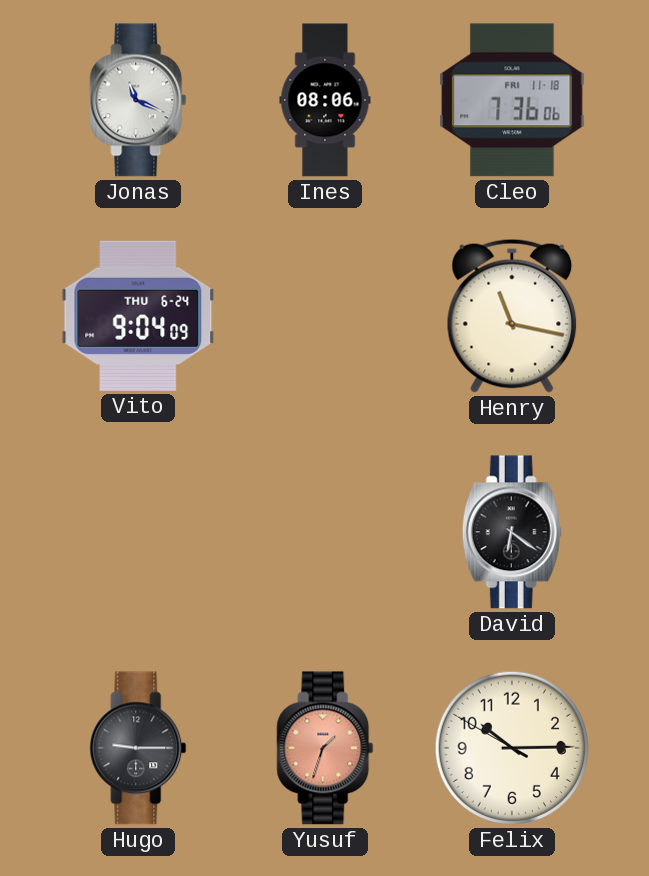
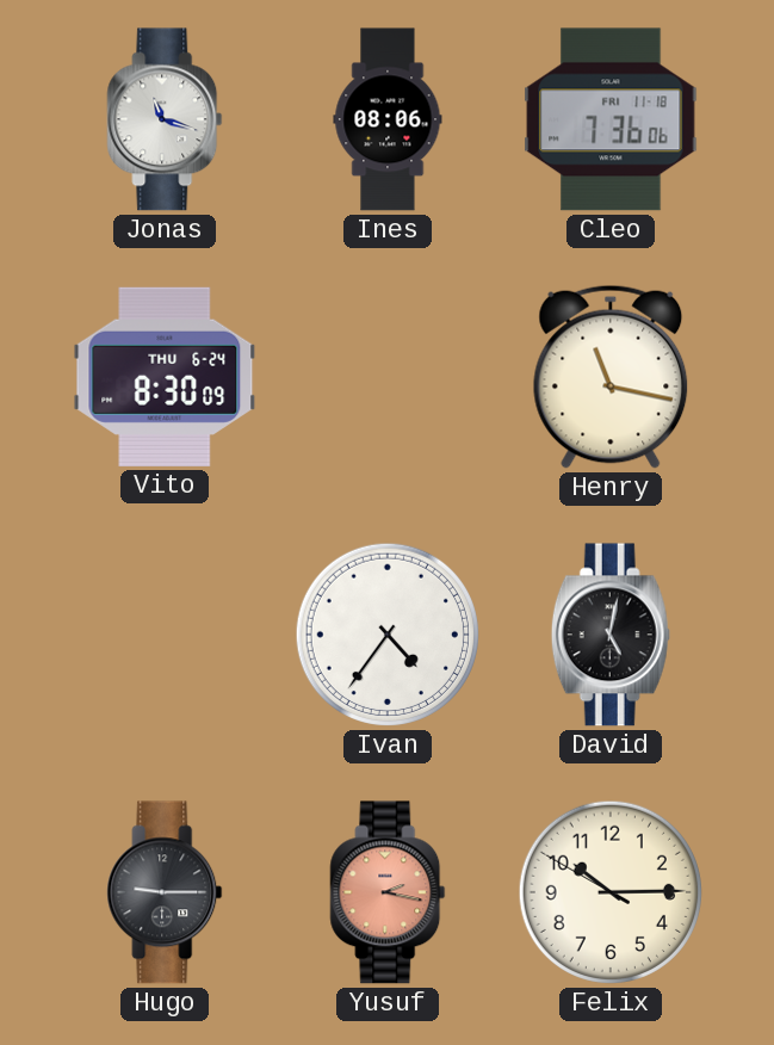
Jonas: 11:19 -> 11:18
Vito: 9:04 -> 8:30
Ivan: none -> 4:36
David: 6:21 -> 5:02
Yusuf: 1:33 -> 2:17
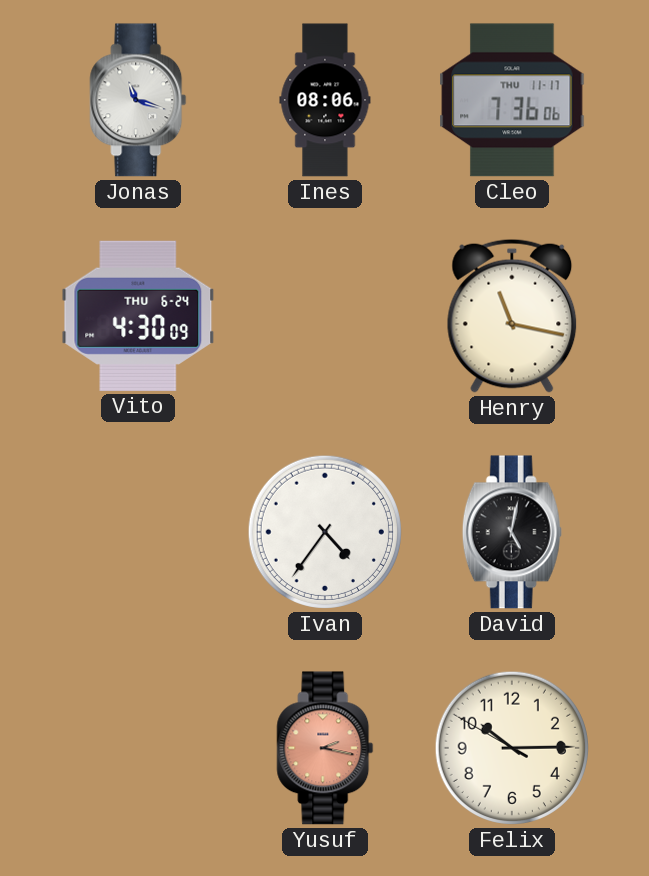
Cleo date: FRI 11-18 -> THU 11-17
Vito: 8:30 -> 4:30
Hugo: 9:15 -> none
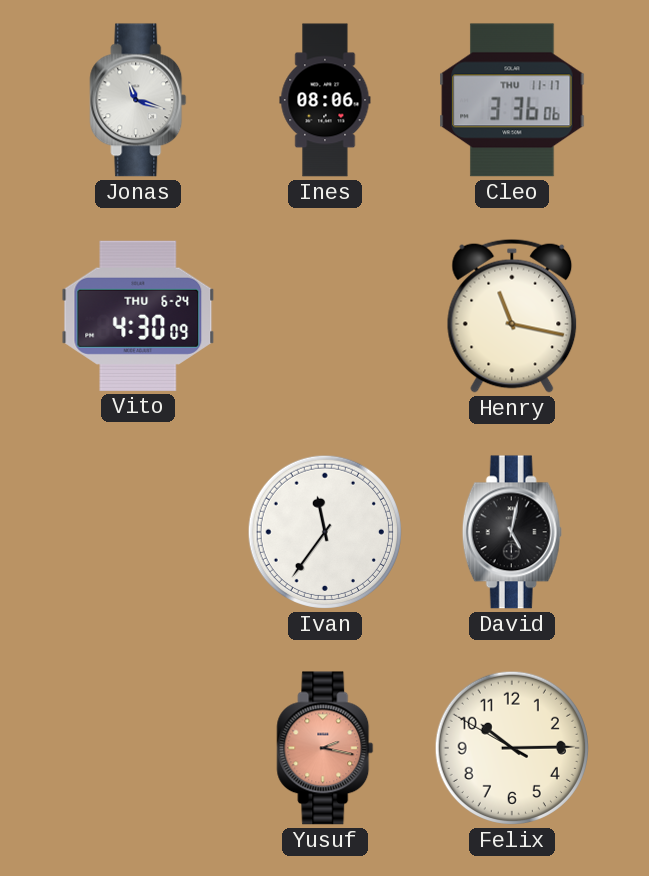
Cleo: 7:36 -> 3:36
Ivan: 4:36 -> 11:36
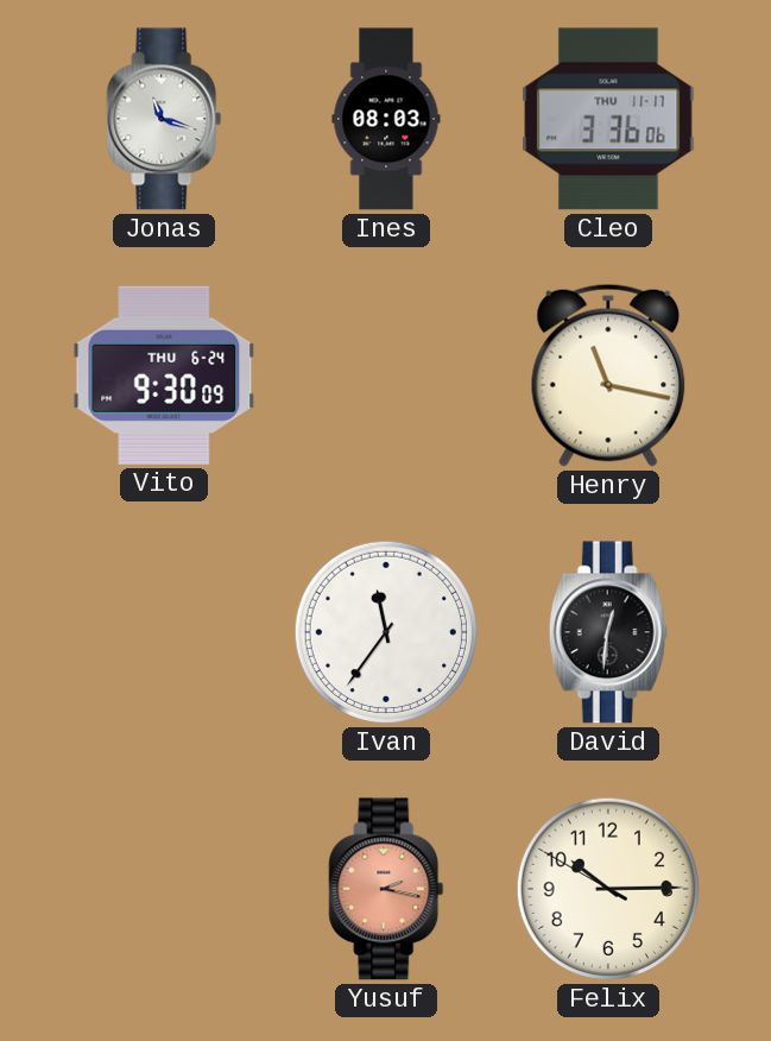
Ines: 08:06 -> 08:03
Vito: 4:30 -> 9:30
David: 5:02 -> 12:31
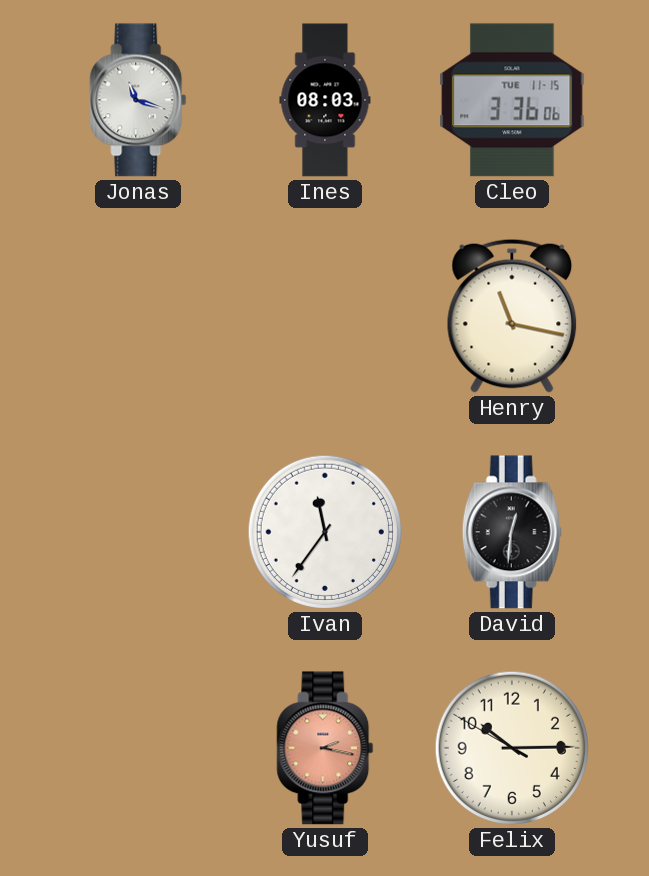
Cleo date: THU 11-17 -> TUE 11-15
Vito: 9:30 -> none
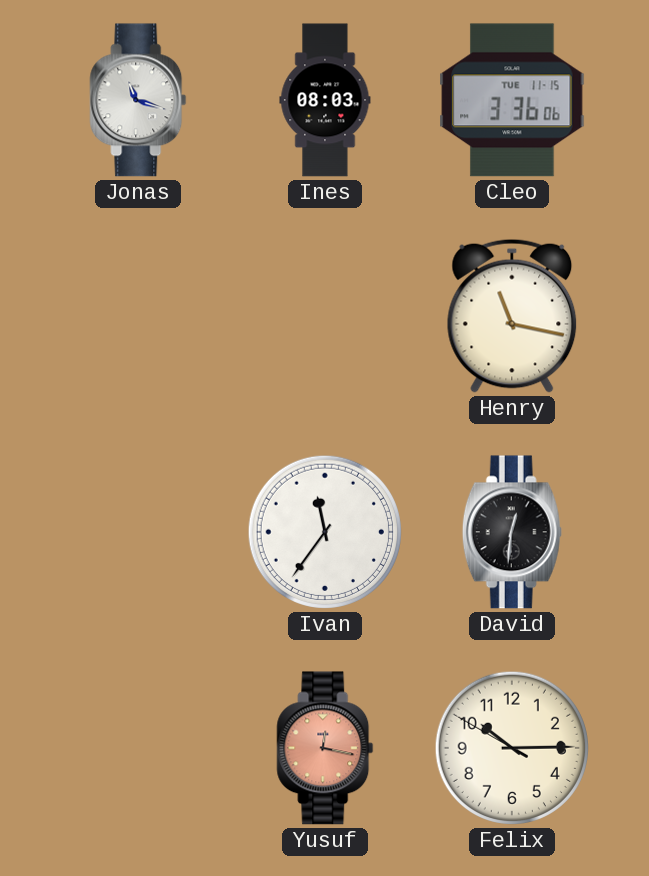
Yusuf: 2:17 -> 12:17
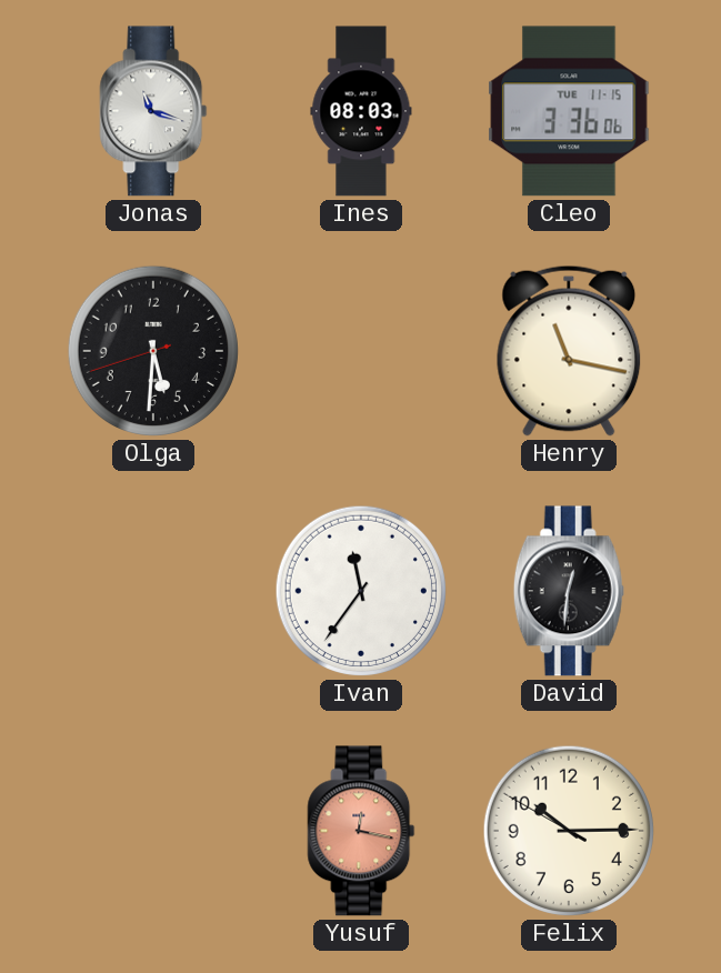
Olga: none -> 5:30
